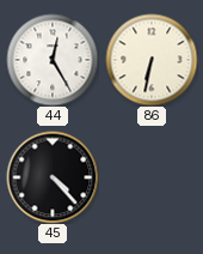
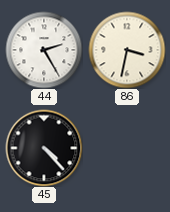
44: 12:25 -> 2:25
86: 6:32 -> 3:32
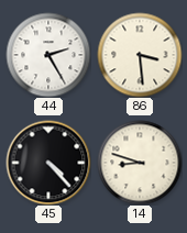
86: 3:32 -> 3:29
14: none -> 8:48
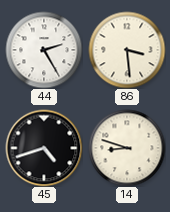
45: 4:23 -> 4:42
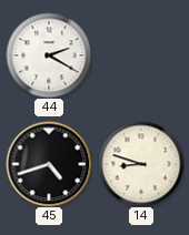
44: 2:25 -> 2:20
86: 3:29 -> none
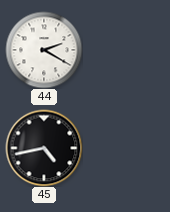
45: 4:42 -> 4:43
14: 8:48 -> none
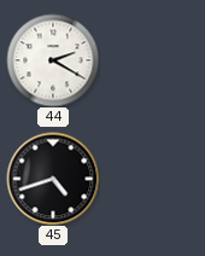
45: 4:43 -> 4:42
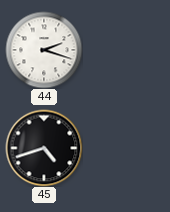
44: 2:20 -> 2:18
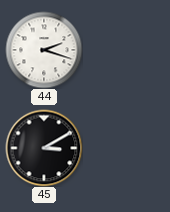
45: 4:42 -> 3:10
